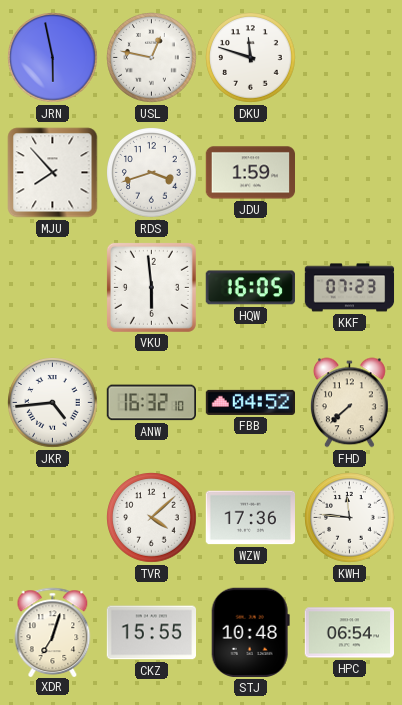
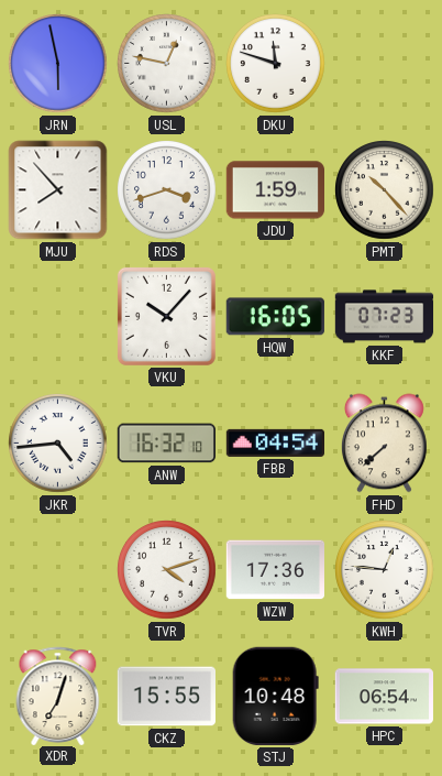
PMT: none -> 10:23
VKU: 5:59 -> 10:07
FBB: 04:52 -> 04:54
TVR: 4:08 -> 4:12
KWH: 11:46 -> 12:46
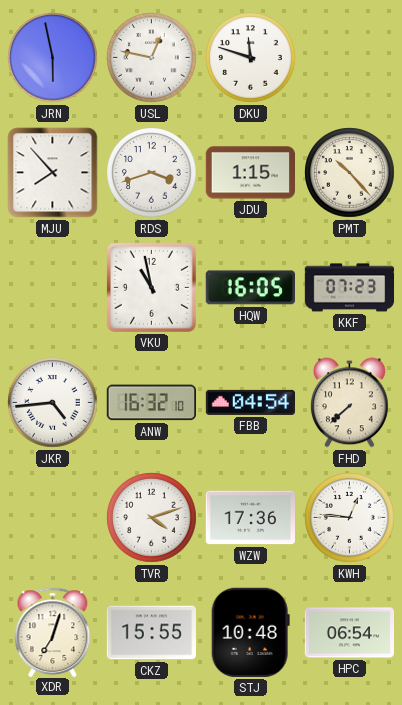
JDU: 1:59 -> 1:15
VKU: 10:07 -> 10:58
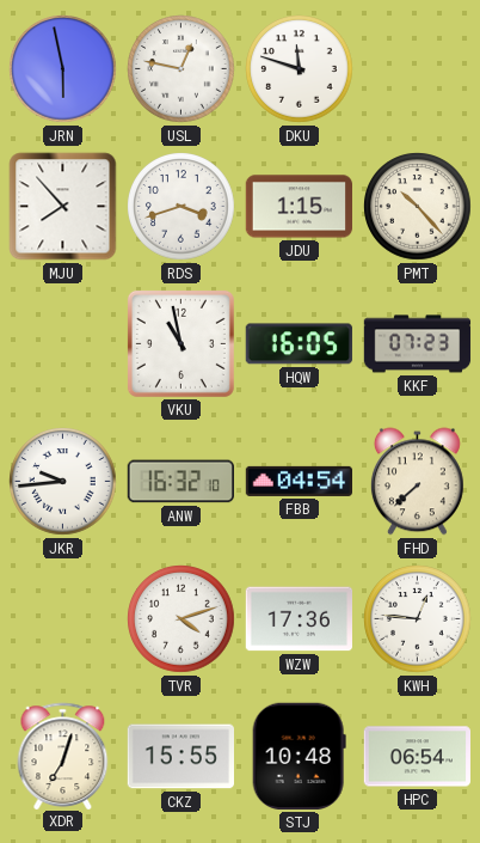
JKR: 4:44 -> 9:44
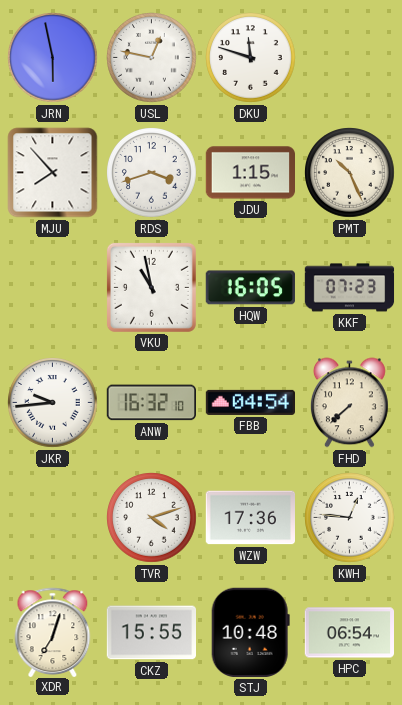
PMT: 10:23 -> 10:26
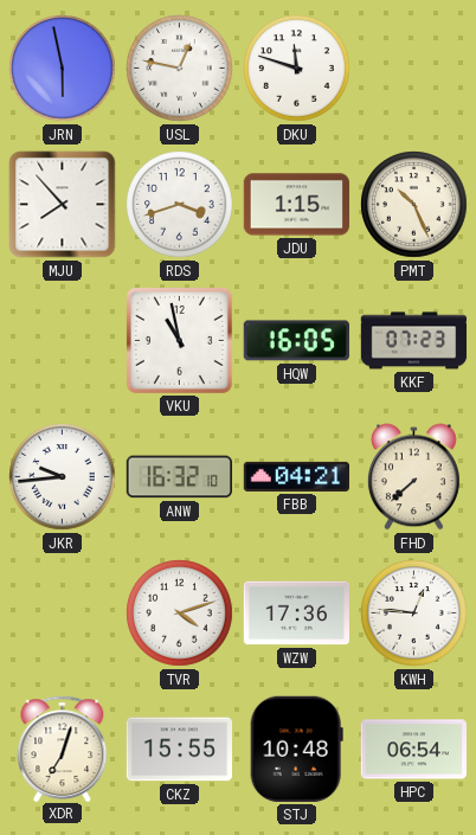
FBB: 04:54 -> 04:21
